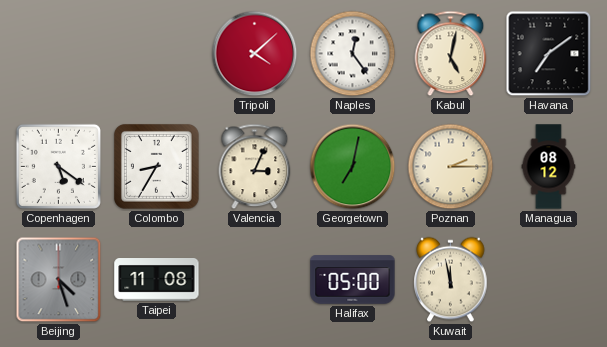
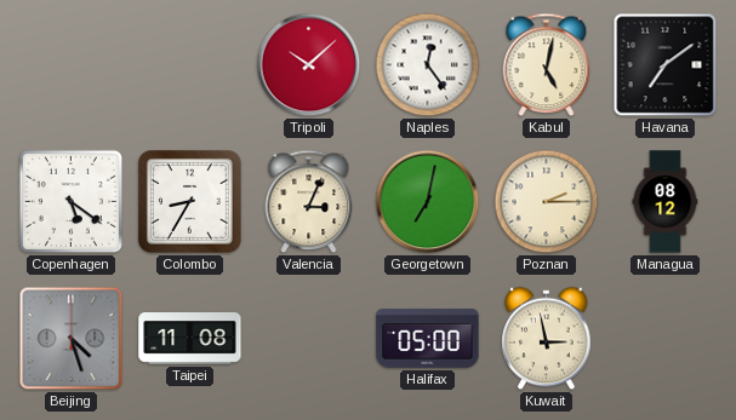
Tripoli: 4:08 -> 10:08
Kuwait: 11:58 -> 2:58
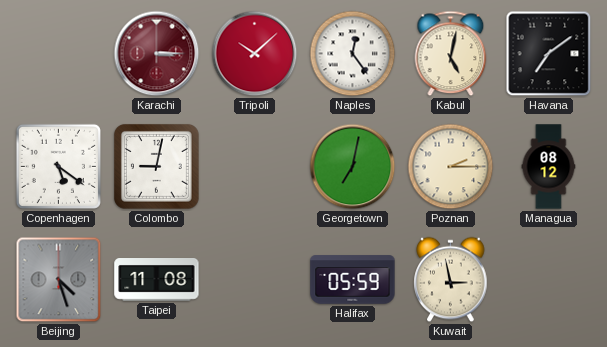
Karachi: none -> 3:15
Colombo: 8:35 -> 9:02
Valencia: 3:04 -> none
Halifax: 05:00 -> 05:59
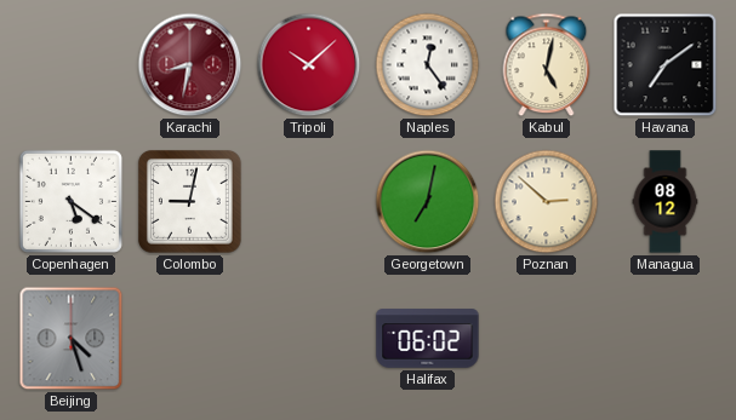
Karachi: 3:15 -> 8:32
Poznan: 2:15 -> 2:52
Taipei: 11:08 -> none
Halifax: 05:59 -> 06:02
Kuwait: 2:58 -> none
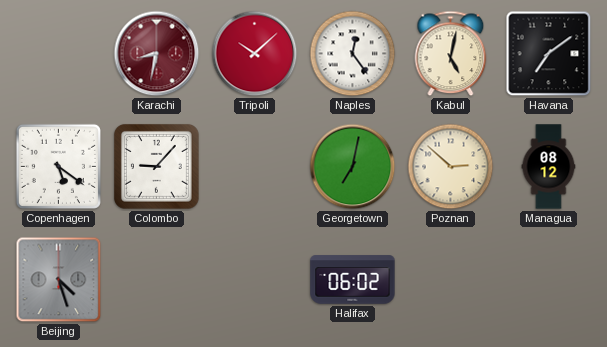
Colombo: 9:02 -> 9:07
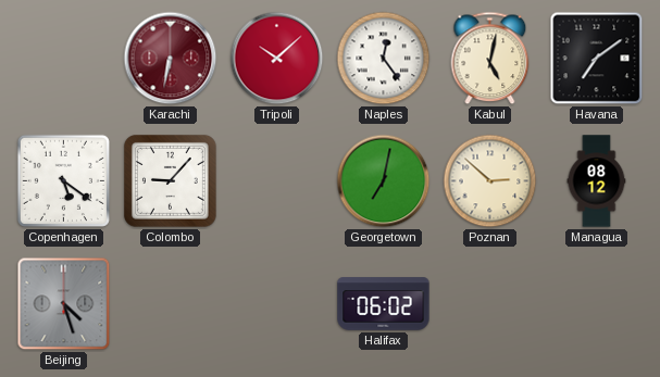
Karachi: 8:32 -> 6:32
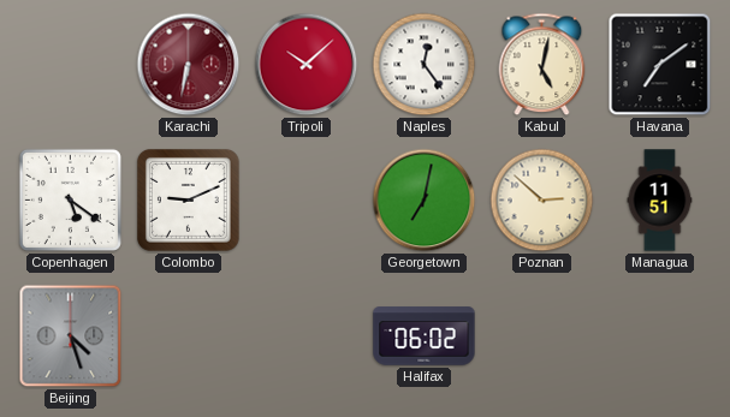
Colombo: 9:07 -> 9:11
Managua: 08:12 -> 11:51
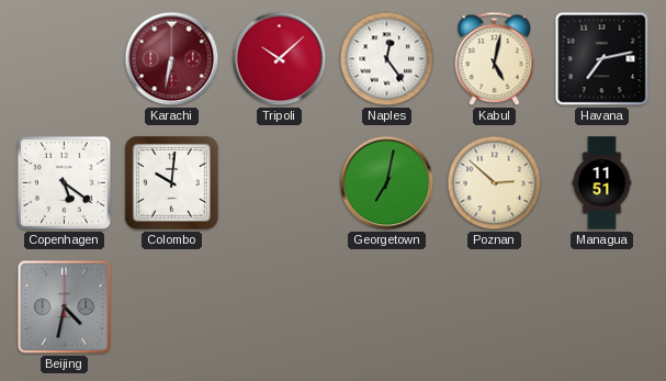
Havana: 7:09 -> 7:13
Colombo: 9:11 -> 10:01
Beijing: 4:27 -> 4:32
Halifax: 06:02 -> none
